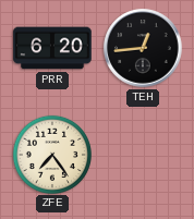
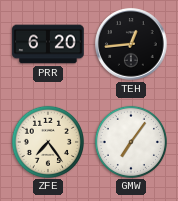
GMW: none -> 7:06
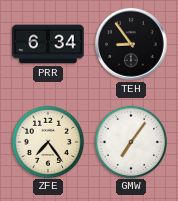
PRR: 6:20 -> 6:34
TEH: 12:44 -> 8:54
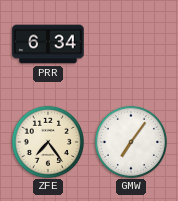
TEH: 8:54 -> none
